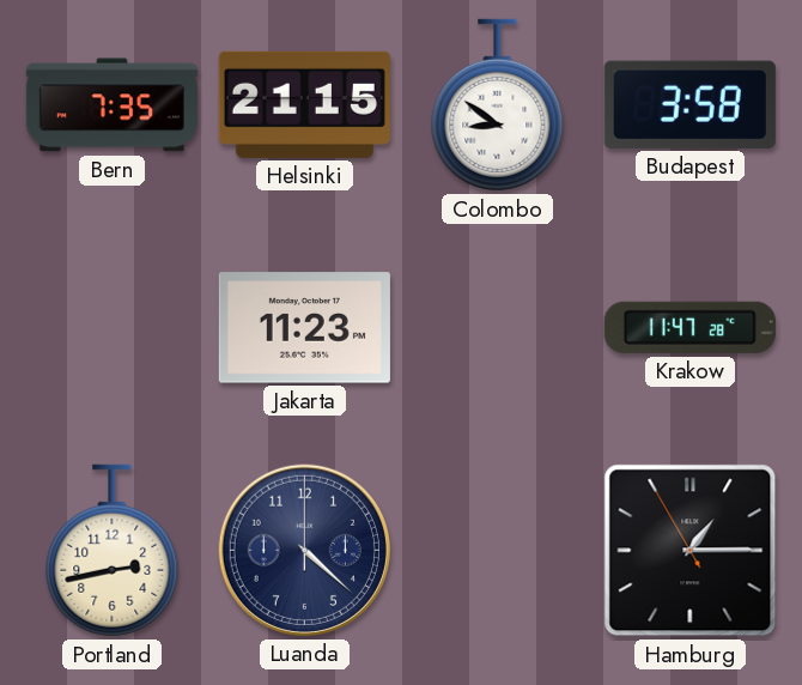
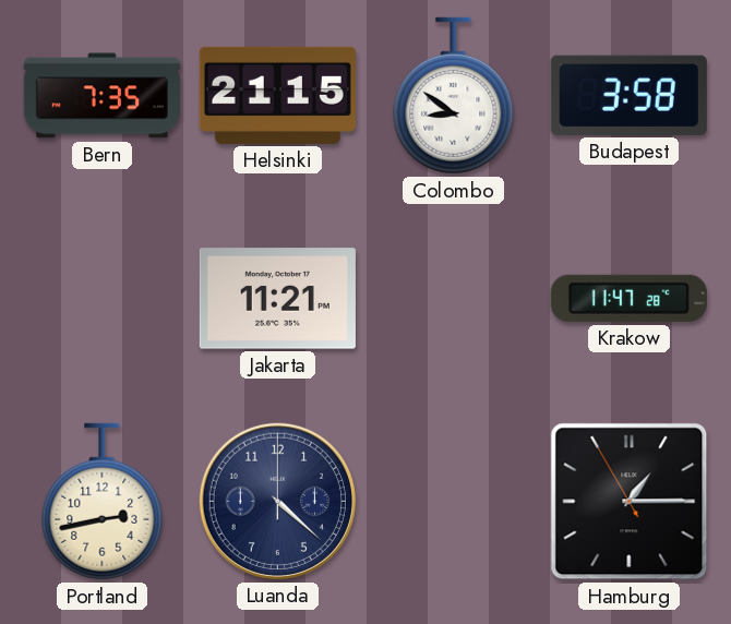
Jakarta: 11:23 -> 11:21
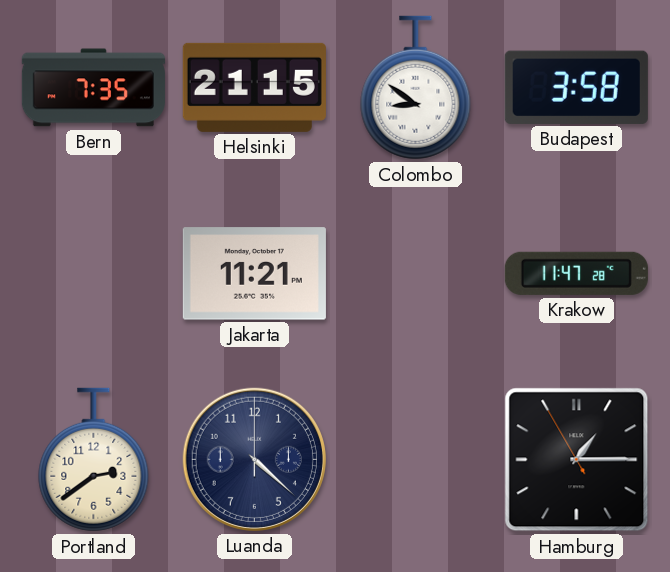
Portland: 2:43 -> 2:39
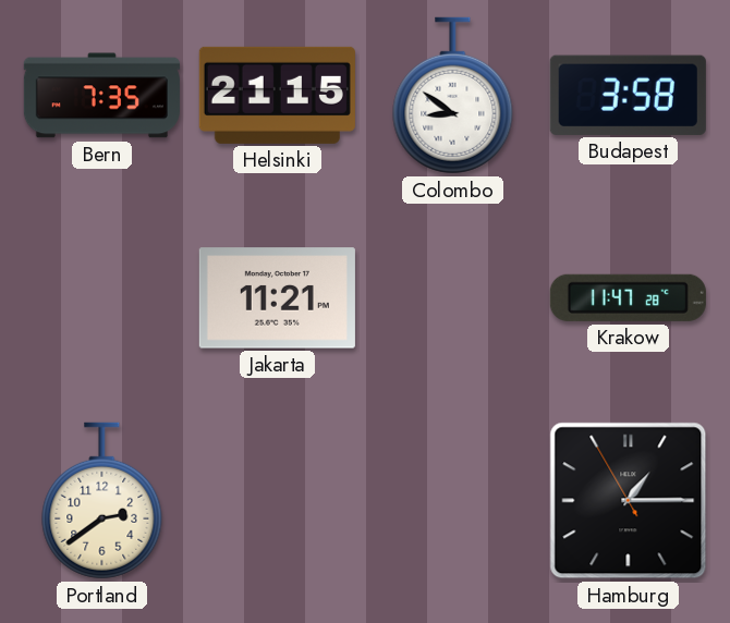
Luanda: 4:22 -> none
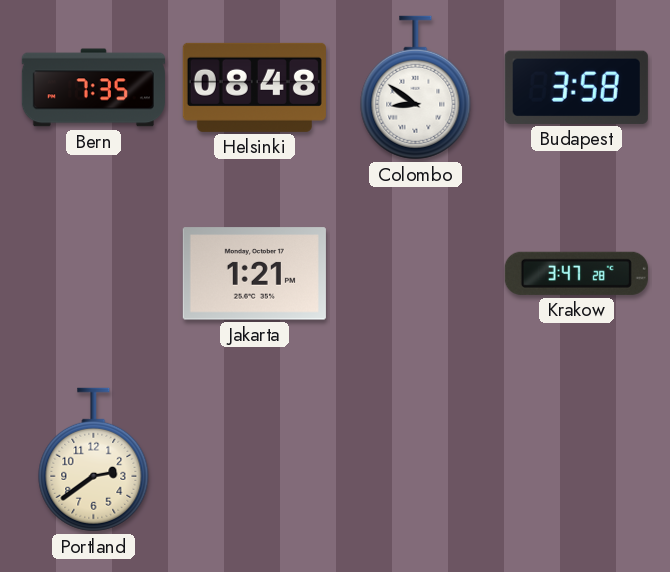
Helsinki: 21:15 -> 08:48
Jakarta: 11:21 -> 1:21
Krakow: 11:47 -> 3:47
Hamburg: 1:14 -> none
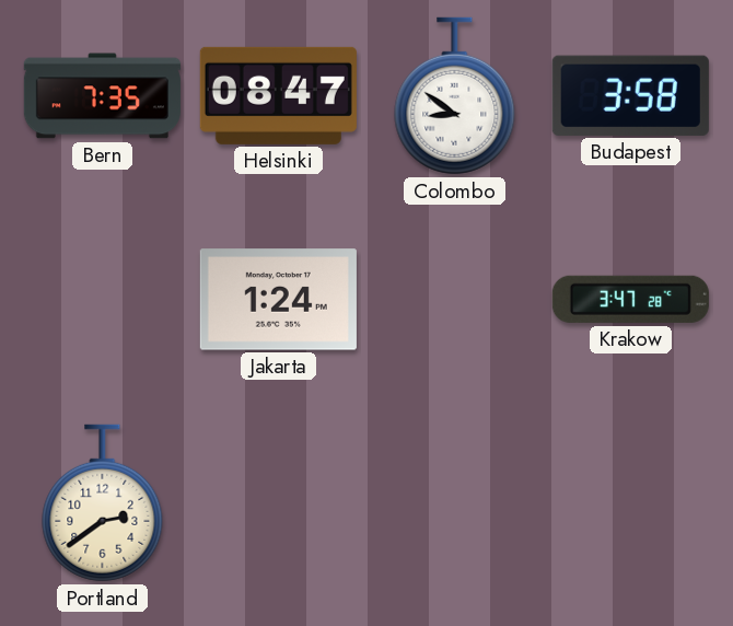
Helsinki: 08:48 -> 08:47
Jakarta: 1:21 -> 1:24
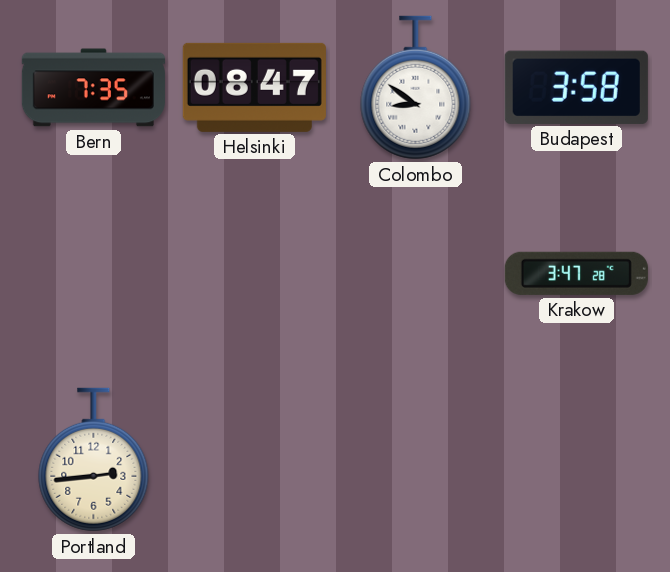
Jakarta: 1:24 -> none
Portland: 2:39 -> 2:44
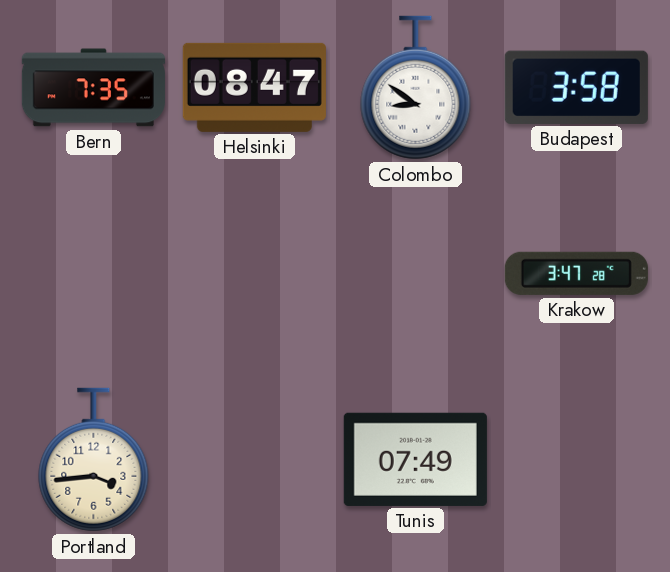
Portland: 2:44 -> 3:44
Tunis: none -> 07:49
